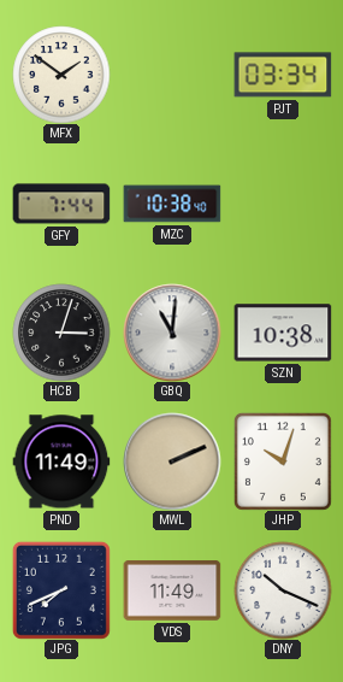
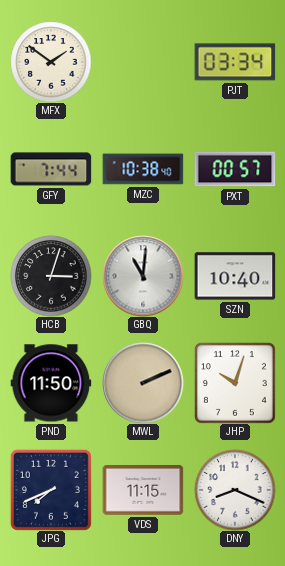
PXT: none -> 00:57
SZN: 10:38 -> 10:40
PND: 11:49 -> 11:50
VDS: 11:49 -> 11:15
DNY: 10:19 -> 8:19
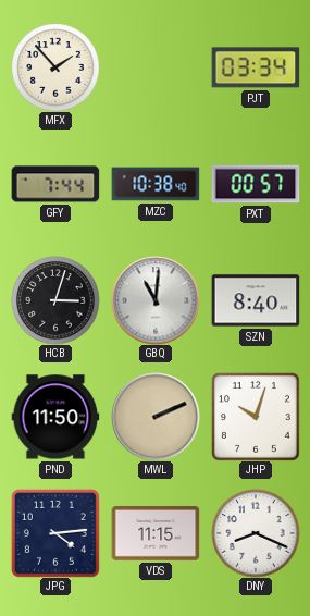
MFX: 1:51 -> 1:53
SZN: 10:40 -> 8:40
JPG: 7:41 -> 4:14
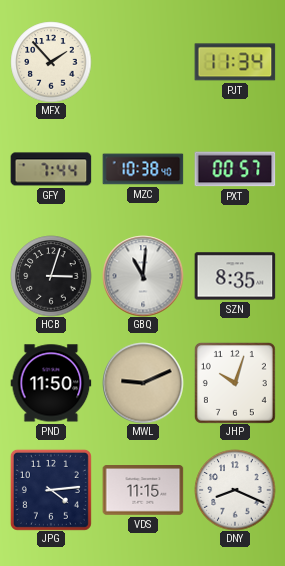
PJT: 03:34 -> 11:34
SZN: 8:40 -> 8:35
MWL: 2:11 -> 9:11
